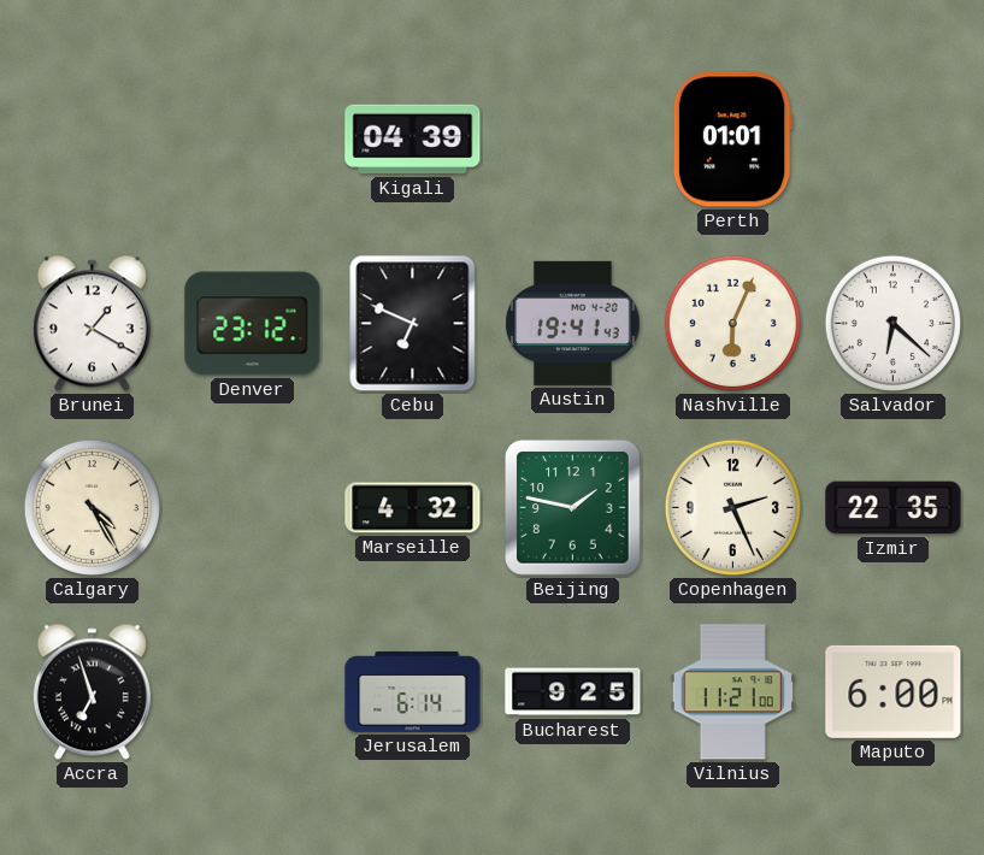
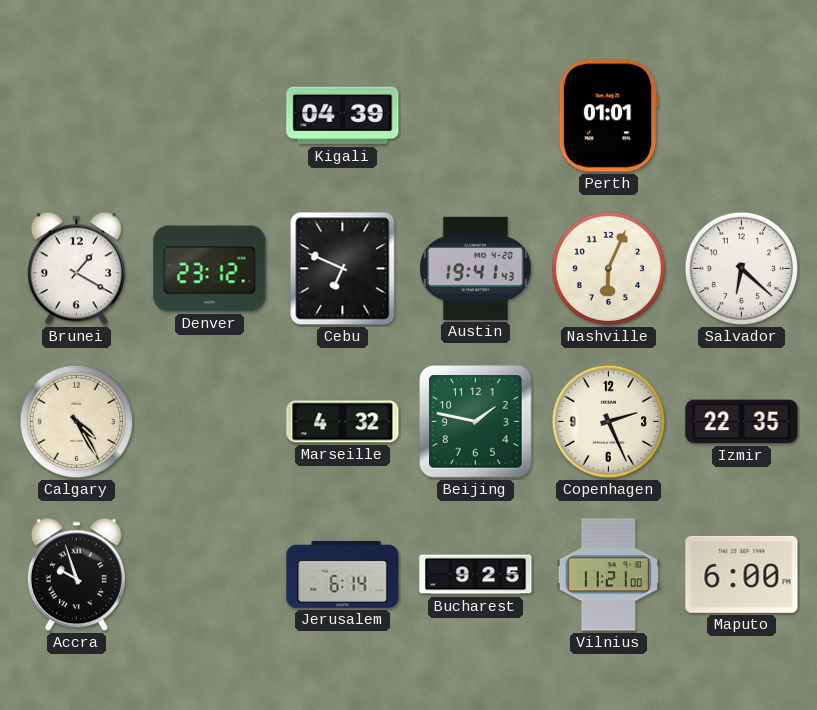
Accra: 6:57 -> 9:57
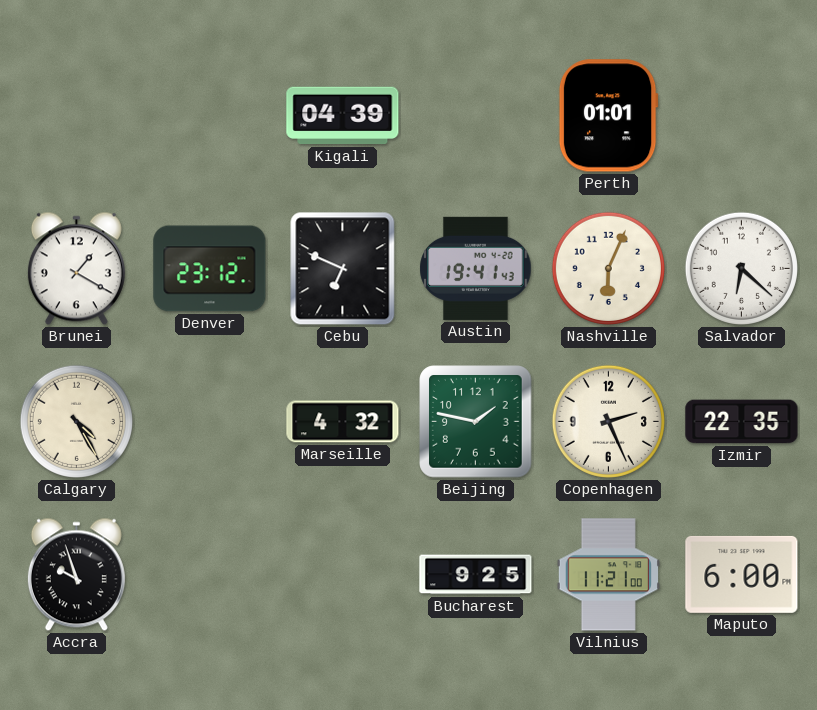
Jerusalem: 6:14 -> none
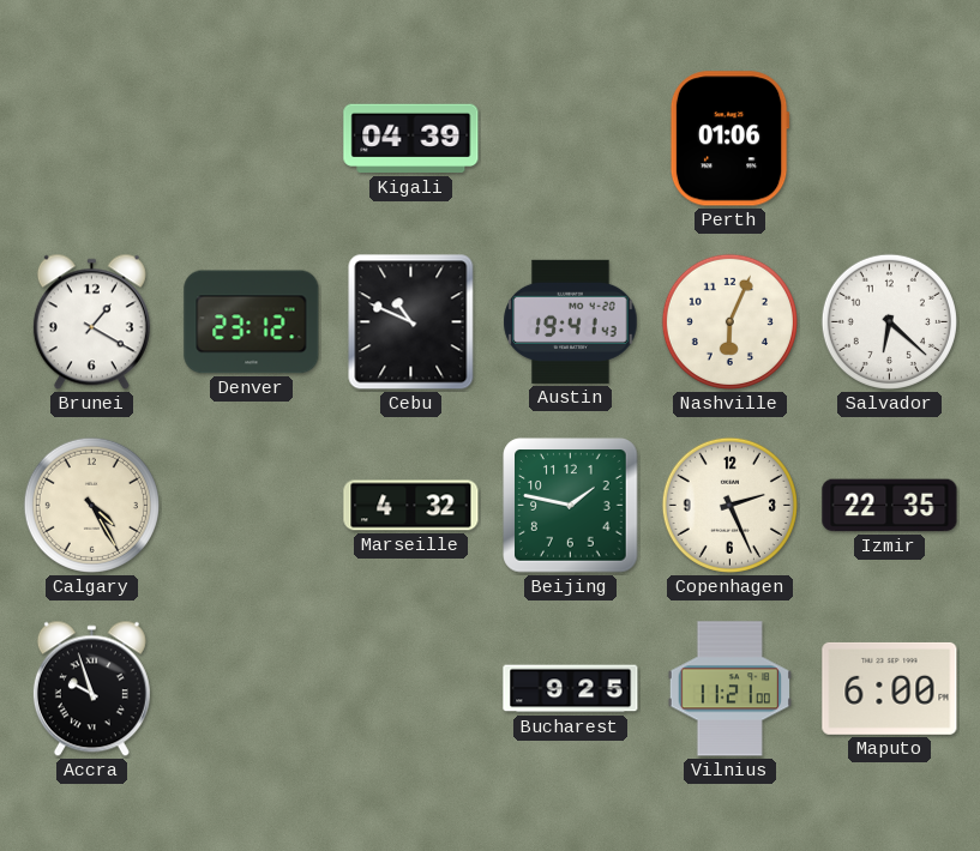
Perth: 01:01 -> 01:06
Cebu: 6:49 -> 10:49
